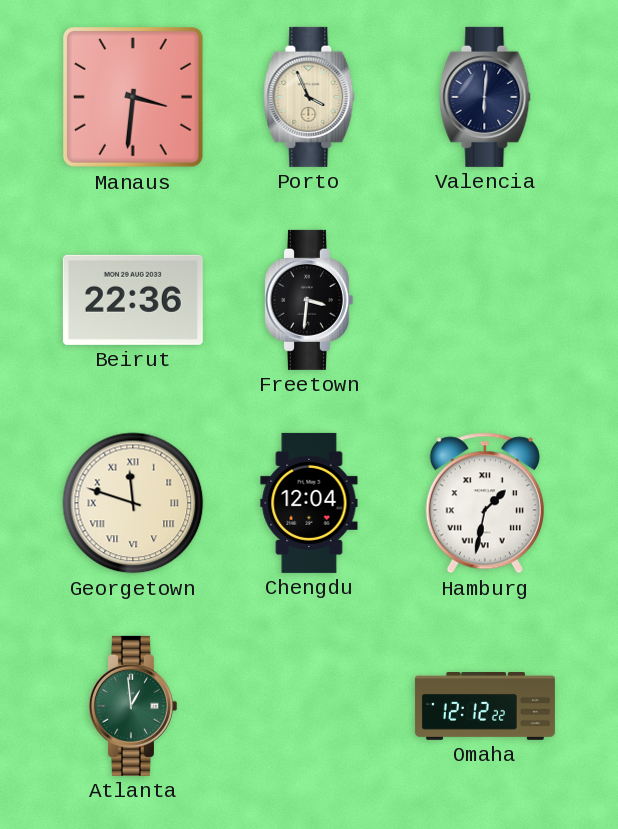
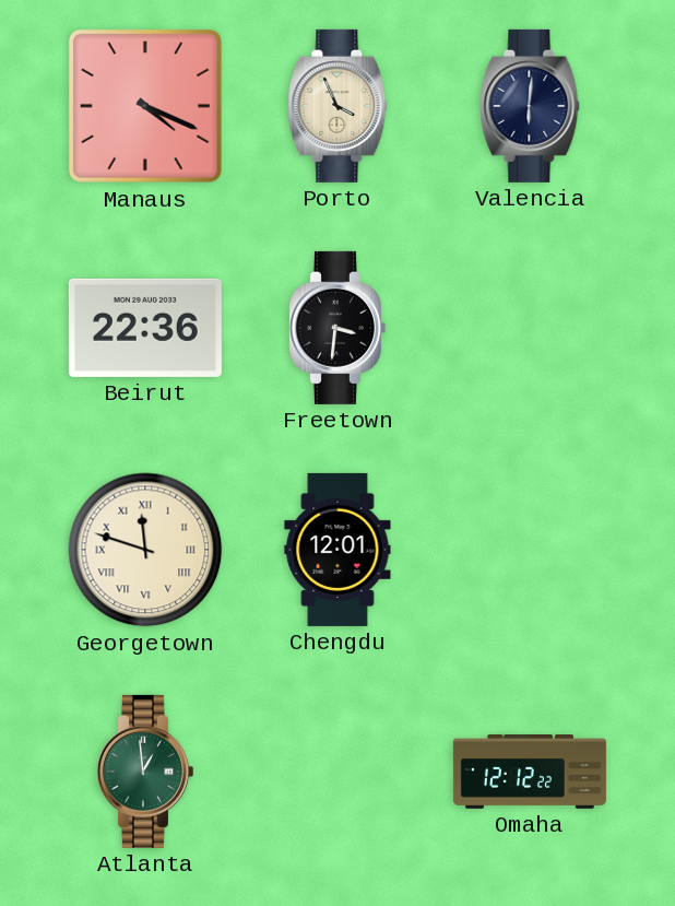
Manaus: 3:31 -> 4:19
Chengdu: 12:04 -> 12:01
Hamburg: 1:32 -> none
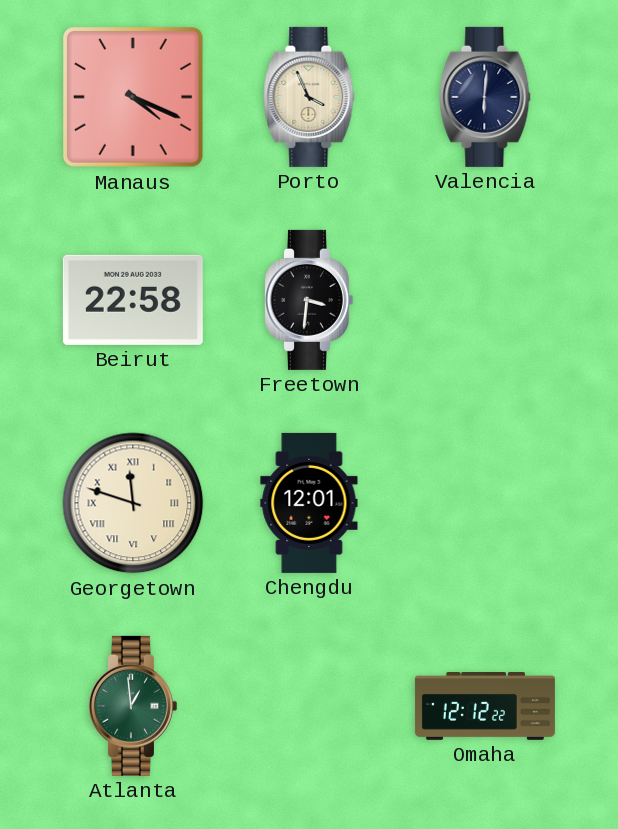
Beirut: 22:36 -> 22:58
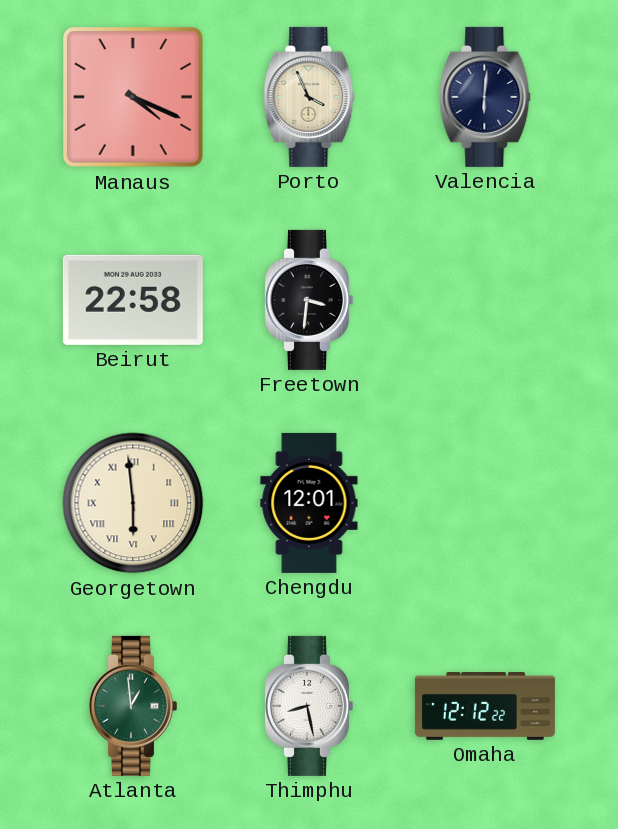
Georgetown: 11:48 -> 5:59
Thimphu: none -> 8:28
